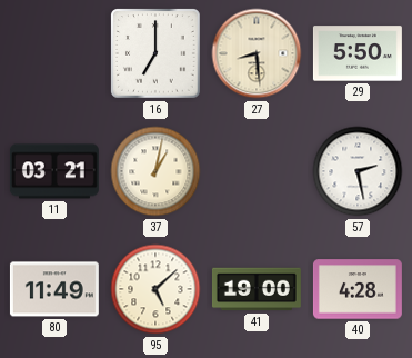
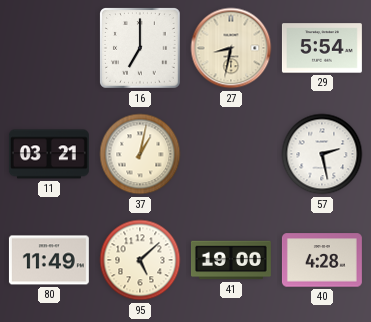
27: 8:29 -> 8:32
29: 5:50 -> 5:54
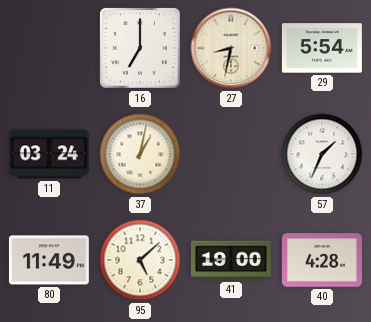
11: 03:21 -> 03:24
57: 2:28 -> 1:34
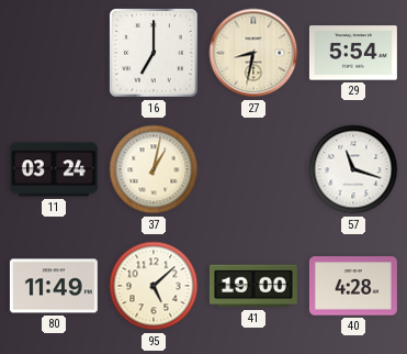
57: 1:34 -> 11:18
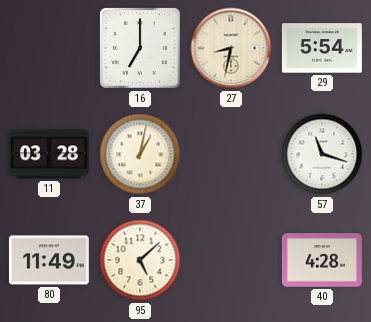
11: 03:24 -> 03:28
41: 19:00 -> none
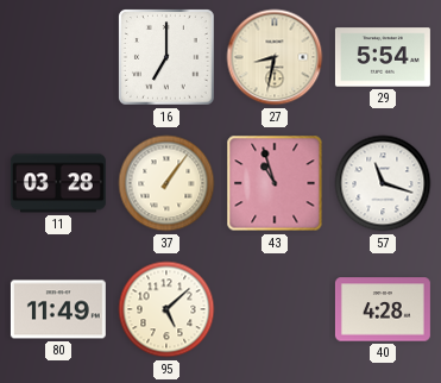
37: 1:02 -> 1:06
43: none -> 10:57
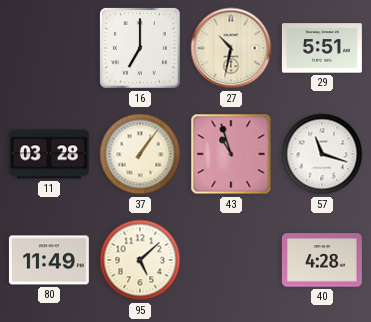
27: 8:32 -> 10:32
29: 5:54 -> 5:51
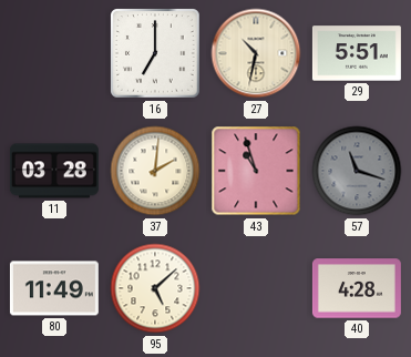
37: 1:06 -> 2:01
57 dial: white -> grey
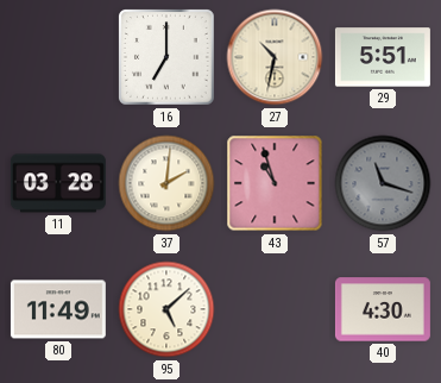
40: 4:28 -> 4:30
